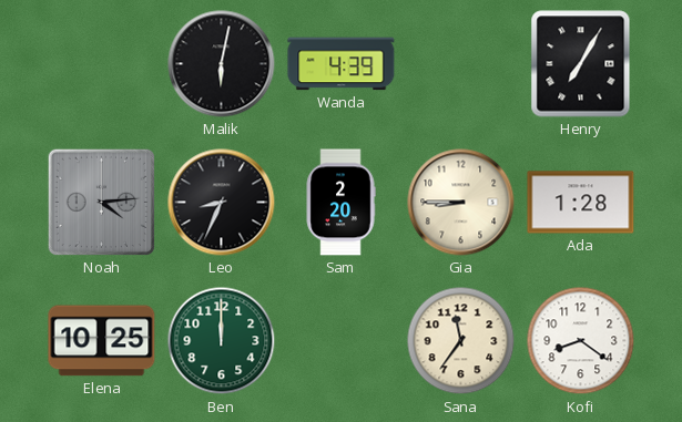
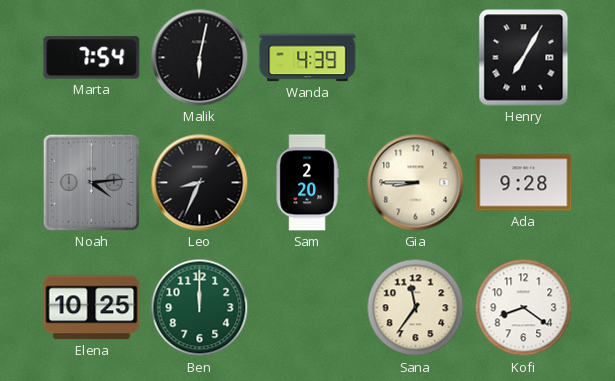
Marta: none -> 7:54
Ada: 1:28 -> 9:28
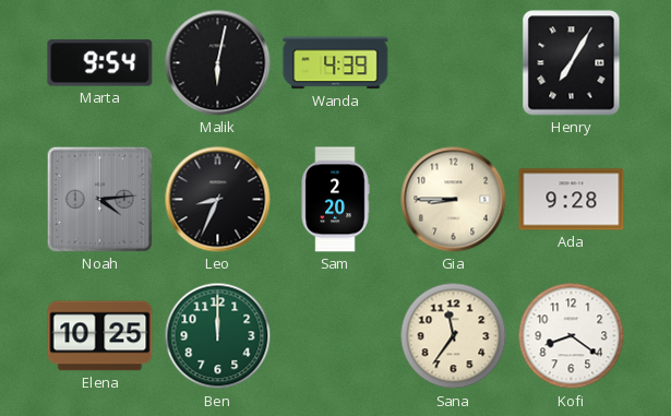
Marta: 7:54 -> 9:54
